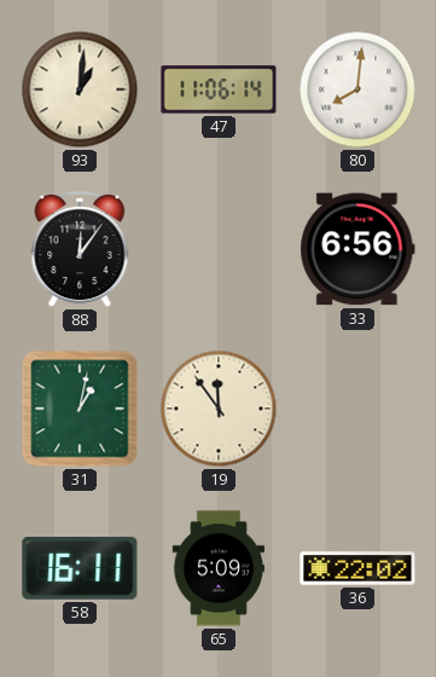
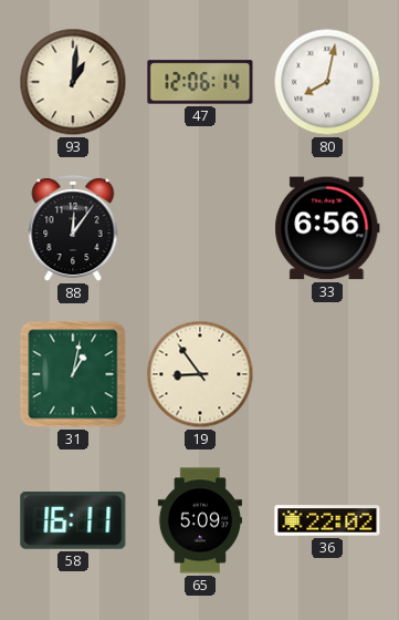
47: 11:06 -> 12:06
80: 8:01 -> 8:02
19: 11:54 -> 8:54
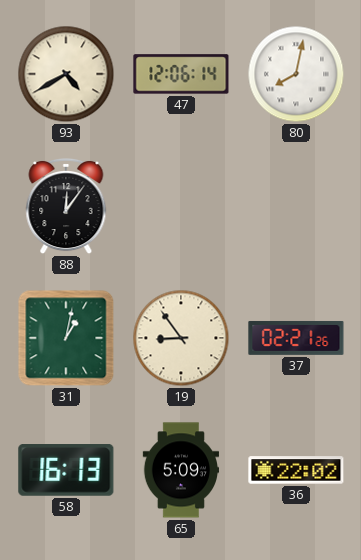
93: 1:01 -> 4:40
33: 6:56 -> none
37: none -> 02:21
58: 16:11 -> 16:13
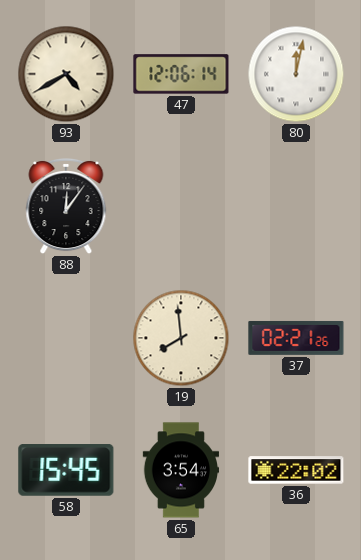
80: 8:02 -> 12:02
31: 1:02 -> none
19: 8:54 -> 7:59
58: 16:13 -> 15:45
65: 5:09 -> 3:54
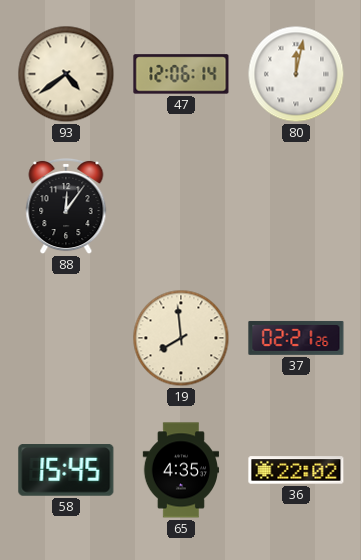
93: 4:40 -> 4:39
65: 3:54 -> 4:35
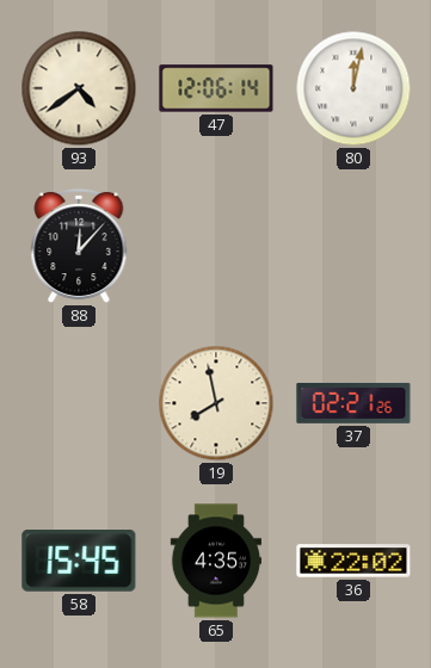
88: 12:06 -> 12:07
19: 7:59 -> 7:58
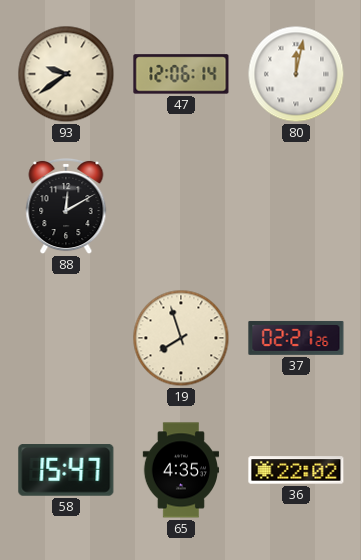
93: 4:39 -> 9:39
88: 12:07 -> 12:10
19: 7:58 -> 7:57
58: 15:45 -> 15:47
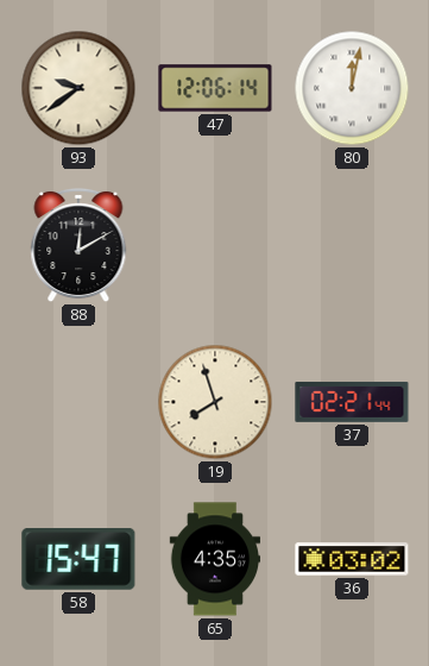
37: 02:21:26 -> 02:21:44
36: 22:02 -> 03:02
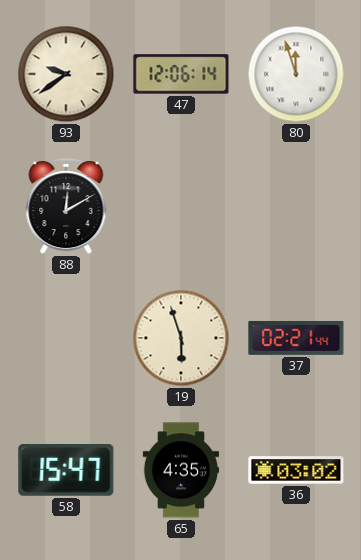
80: 12:02 -> 11:57
19: 7:57 -> 5:57
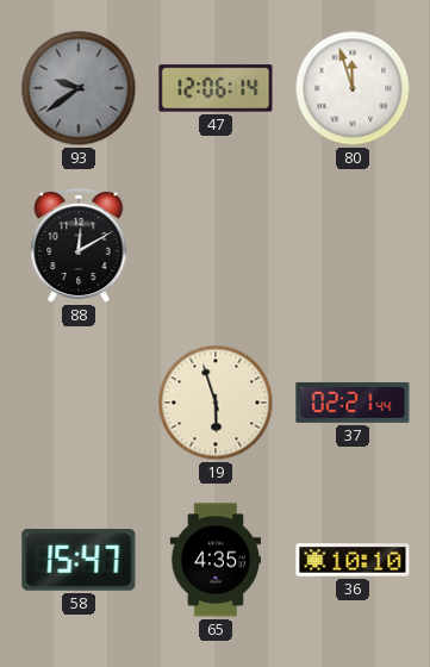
93 dial: cream -> grey
36: 03:02 -> 10:10
